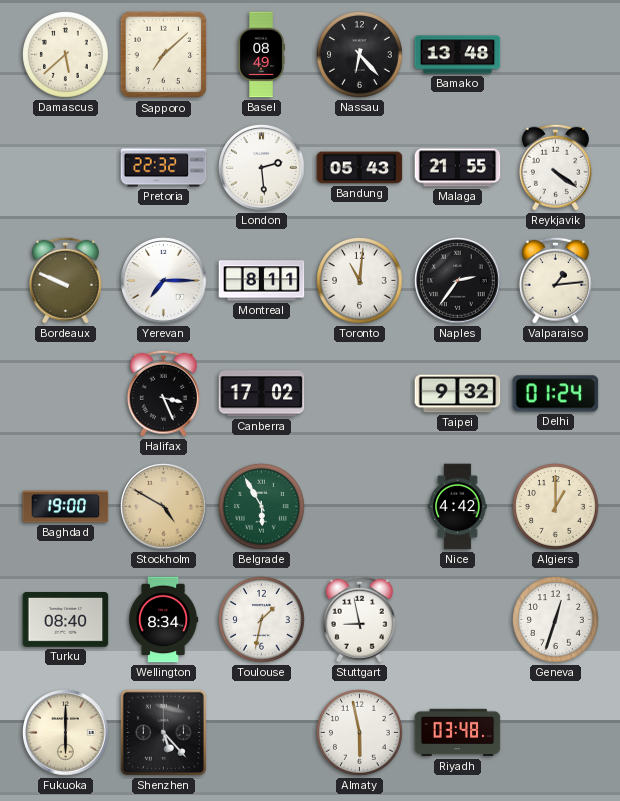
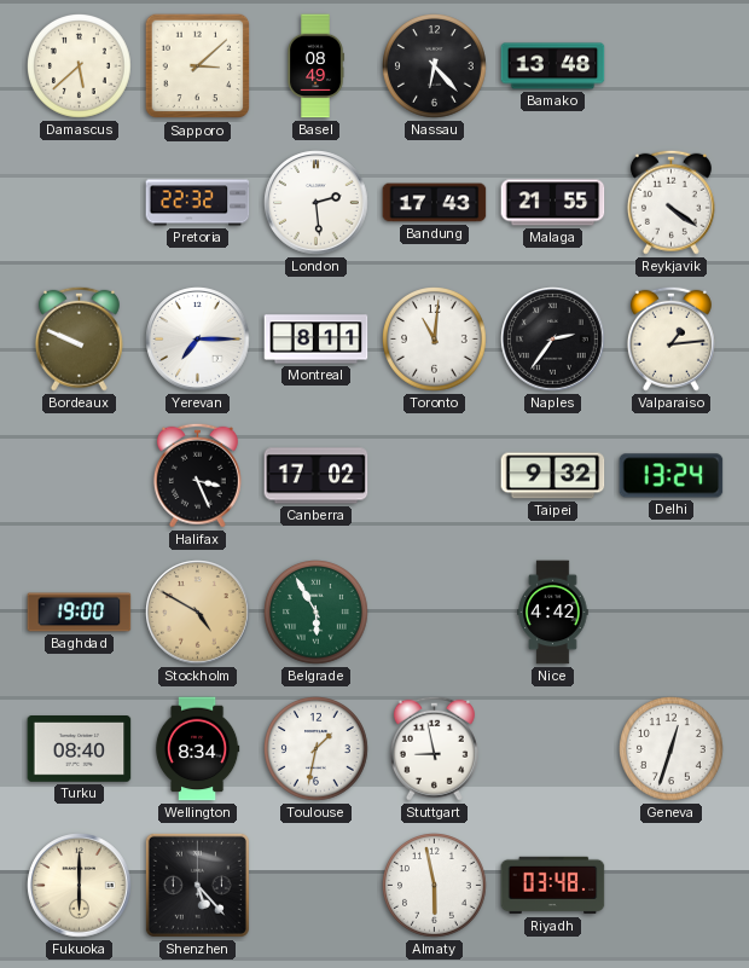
Sapporo: 7:08 -> 3:08
Bandung: 05:43 -> 17:43
Delhi: 01:24 -> 13:24
Algiers: 1:00 -> none
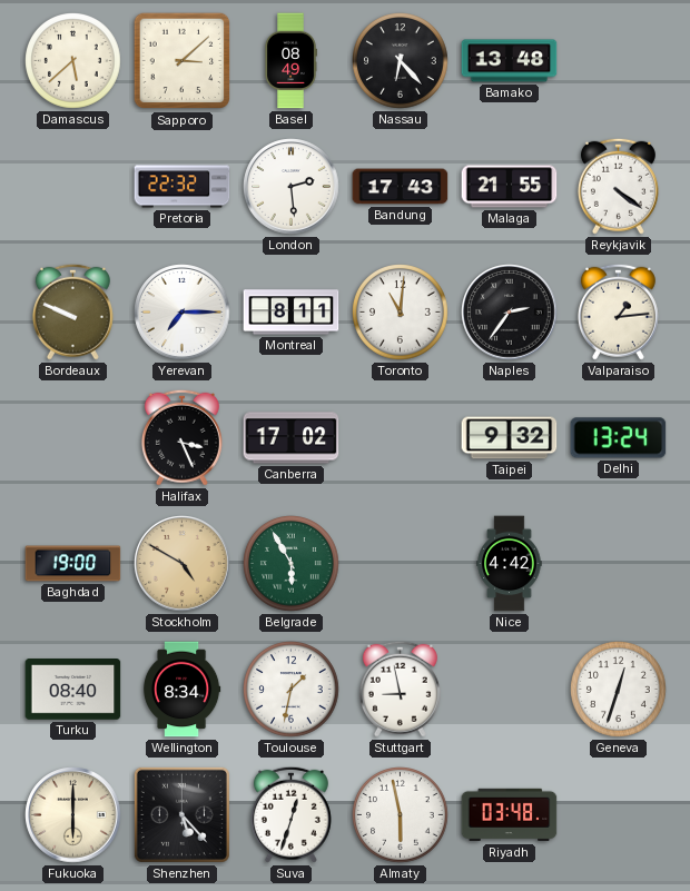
Suva: none -> 12:33
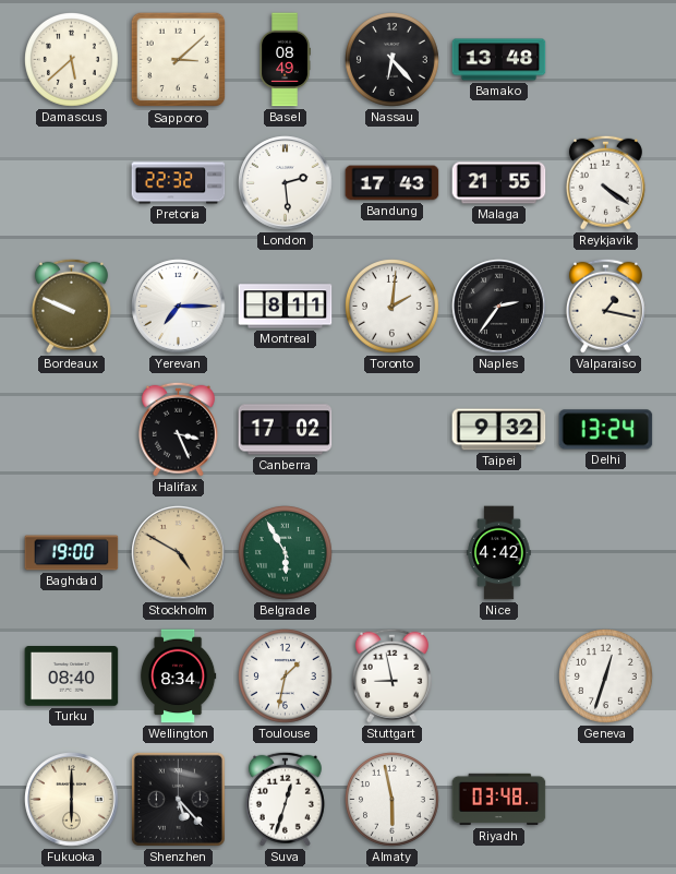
Toronto: 11:01 -> 2:01
Valparaiso: 1:14 -> 1:17
